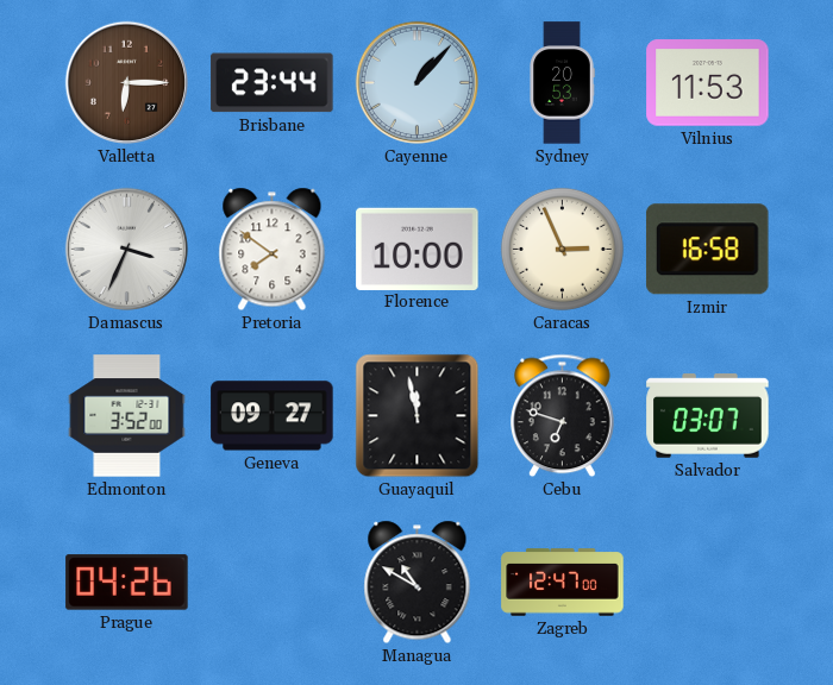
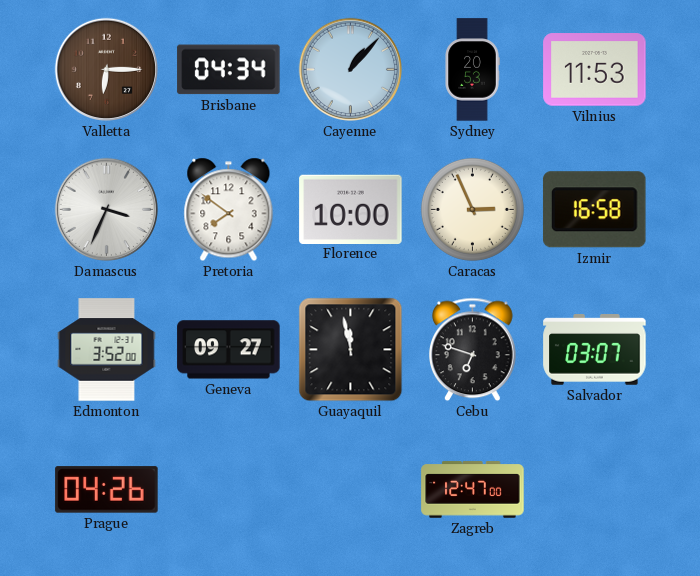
Brisbane: 23:44 -> 04:34
Managua: 10:50 -> none
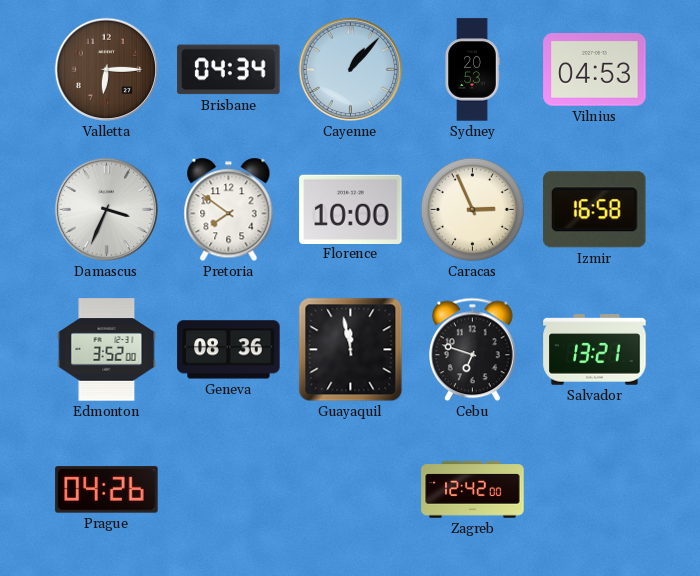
Vilnius: 11:53 -> 04:53
Geneva: 09:27 -> 08:36
Salvador: 03:07 -> 13:21
Zagreb: 12:47 -> 12:42
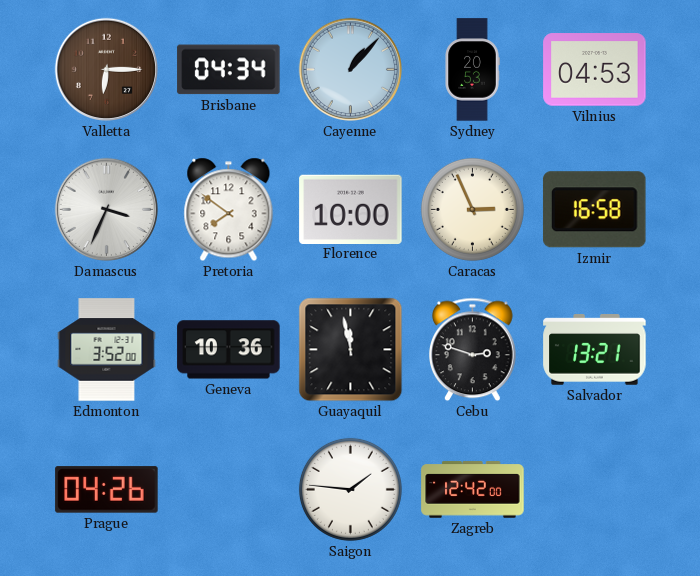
Geneva: 08:36 -> 10:36
Cebu: 6:48 -> 2:48
Saigon: none -> 1:46
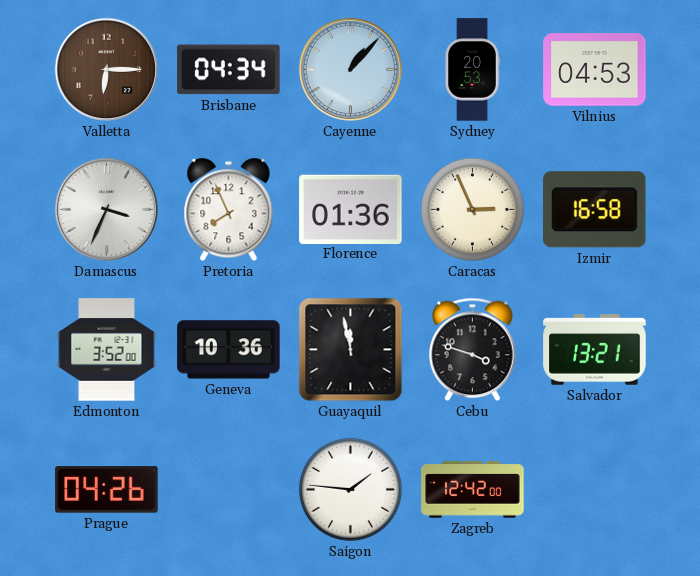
Pretoria: 7:51 -> 7:56
Florence: 10:00 -> 01:36
Cebu: 2:48 -> 3:48
